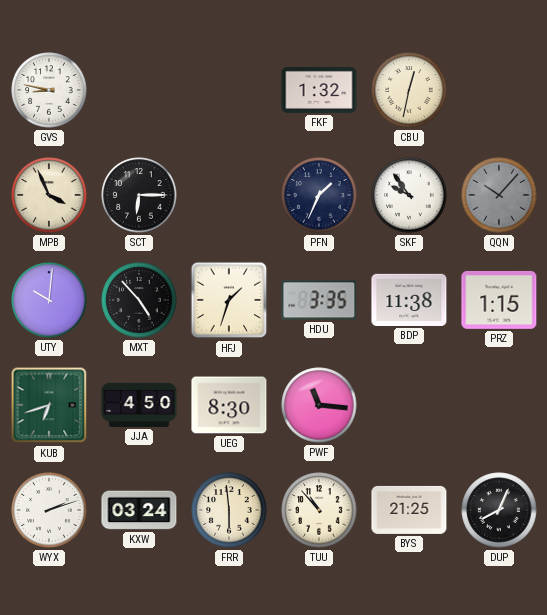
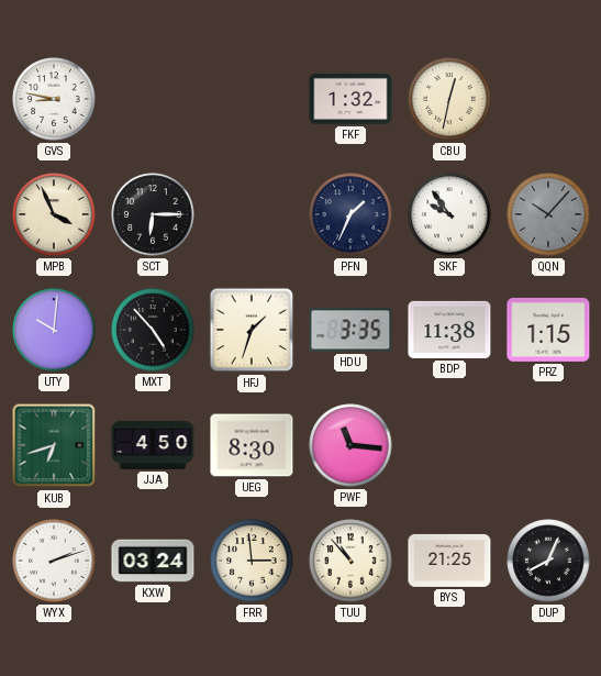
FRR: 5:59 -> 2:59
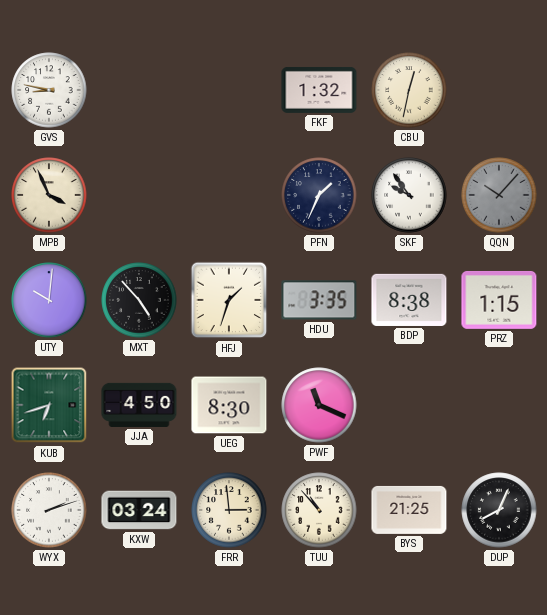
SCT: 6:15 -> none
BDP: 11:38 -> 8:38
PWF: 11:16 -> 11:19
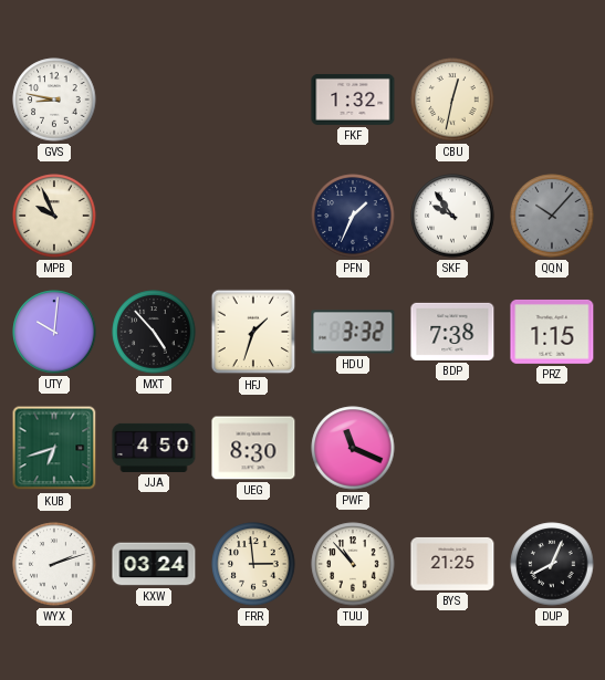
MPB: 3:56 -> 9:56
HDU: 3:35 -> 3:32
BDP: 8:38 -> 7:38
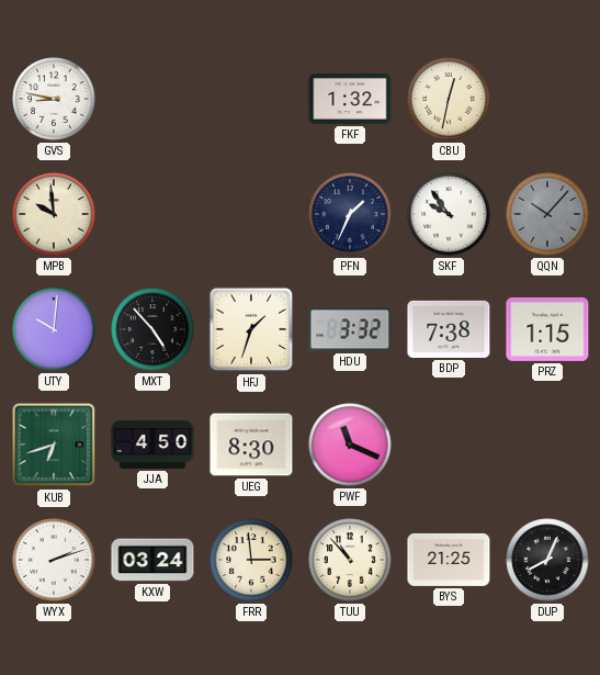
MPB: 9:56 -> 9:59
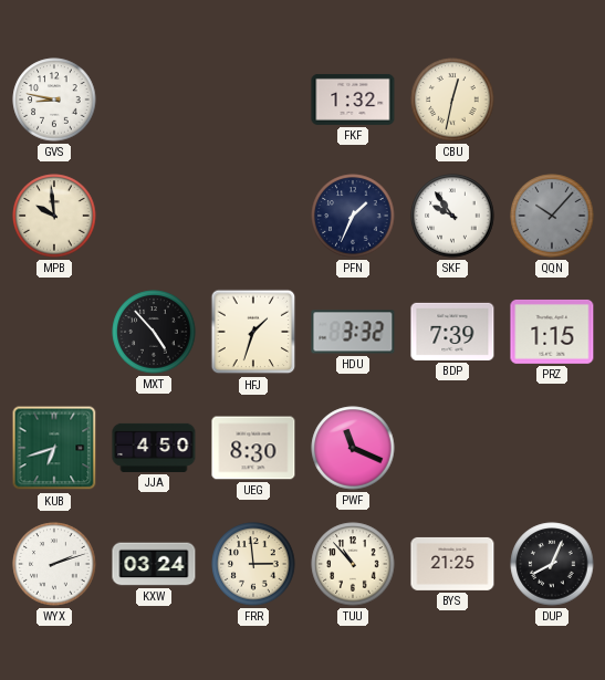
UTY: 10:01 -> none
BDP: 7:38 -> 7:39
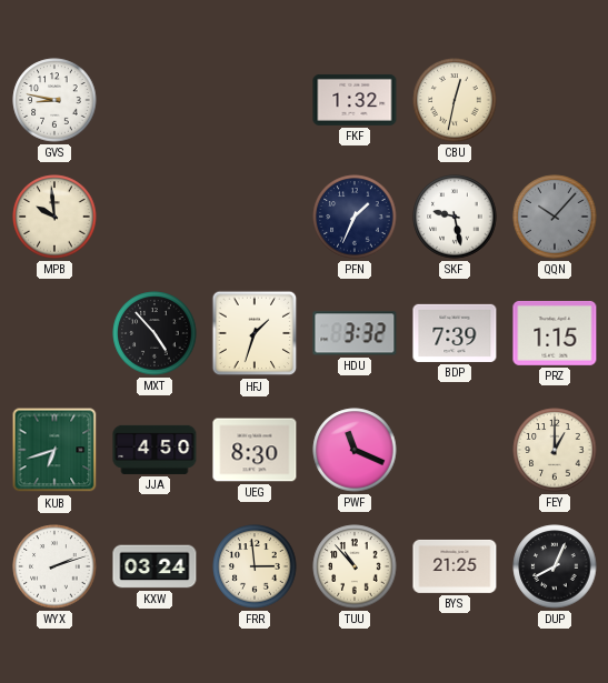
SKF: 9:54 -> 9:28
FEY: none -> 1:00
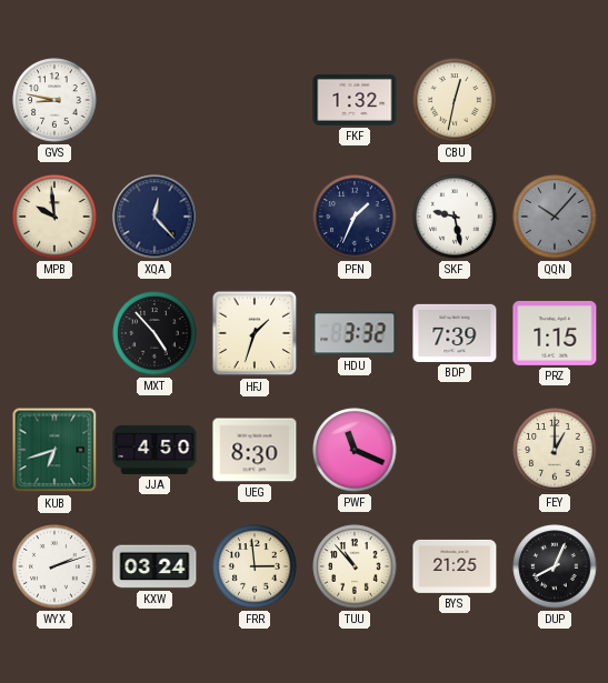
XQA: none -> 12:23
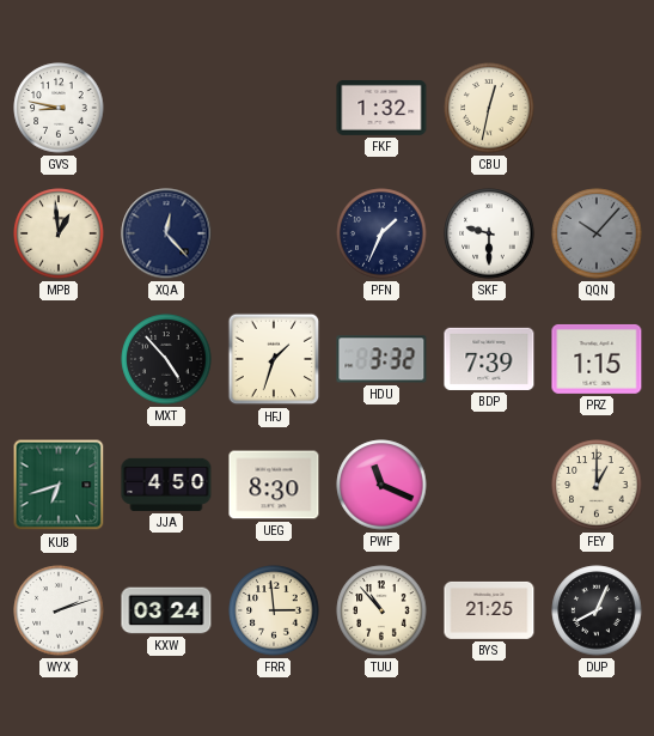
MPB: 9:59 -> 12:59
SKF: 9:28 -> 9:30
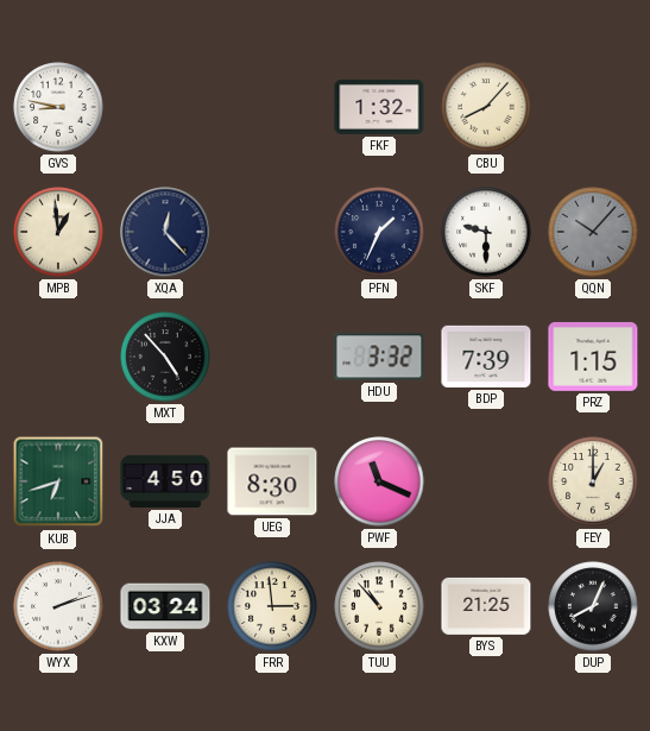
CBU: 12:32 -> 8:07
HFJ: 1:33 -> none
